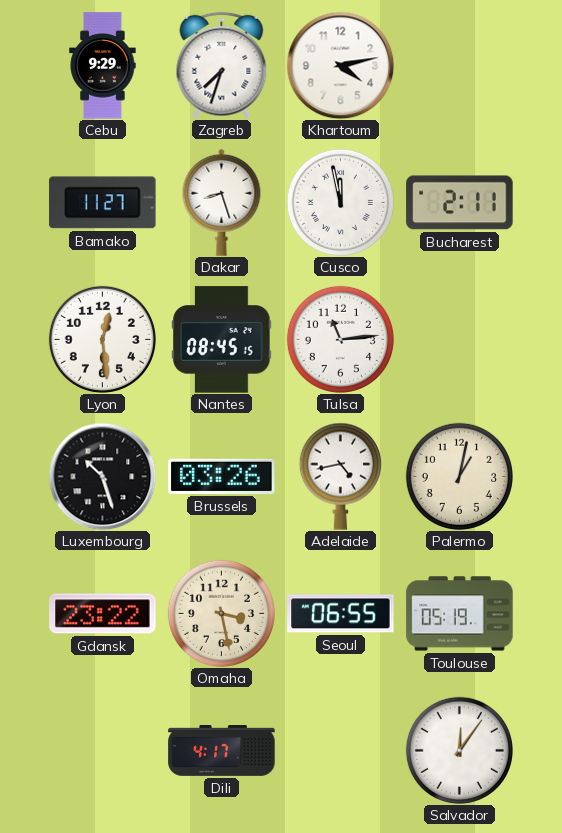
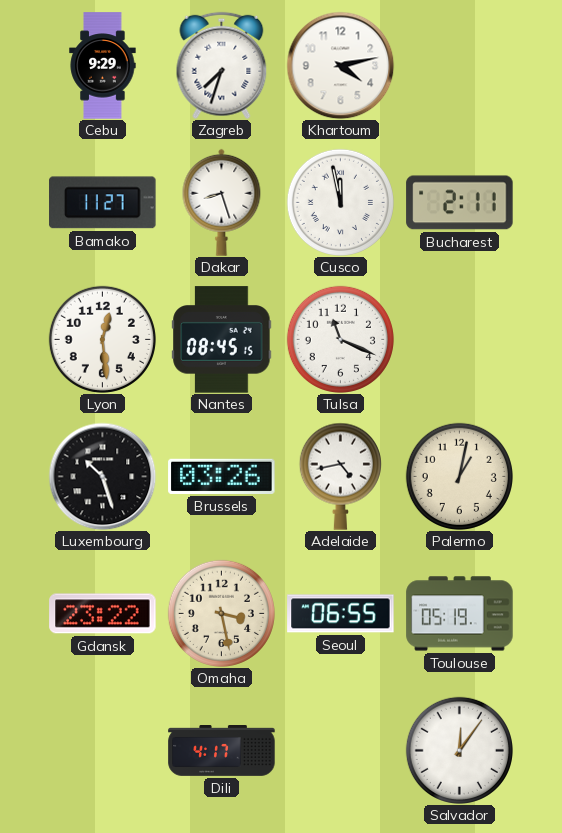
Tulsa: 11:14 -> 11:19
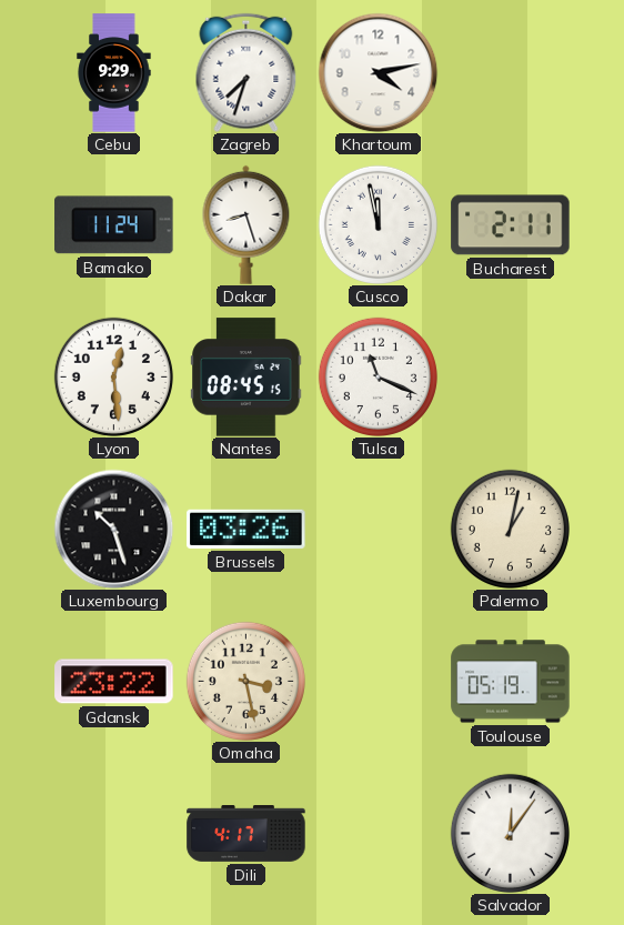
Bamako: 11:27 -> 11:24
Adelaide: 4:43 -> none
Seoul: 06:55 -> none
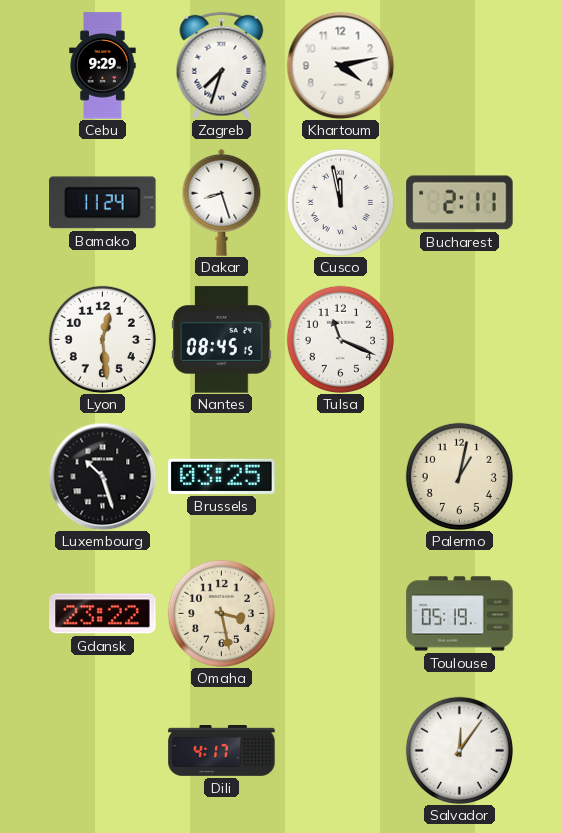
Brussels: 03:26 -> 03:25
